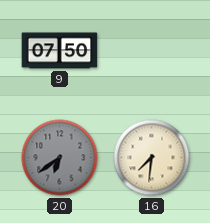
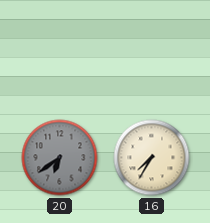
9: 07:50 -> none
16: 7:31 -> 7:35
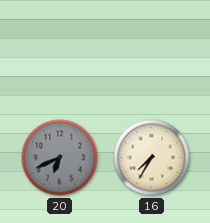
20: 6:39 -> 6:41
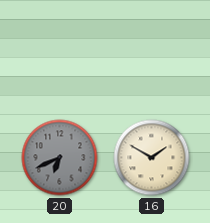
16: 7:35 -> 1:50
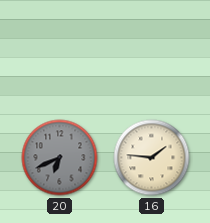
16: 1:50 -> 1:46
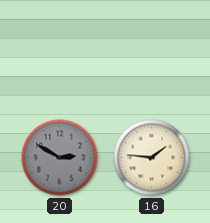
20: 6:41 -> 2:50
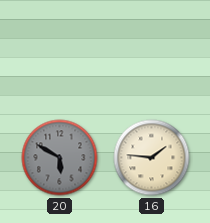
20: 2:50 -> 5:50
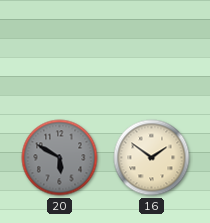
16: 1:46 -> 1:51
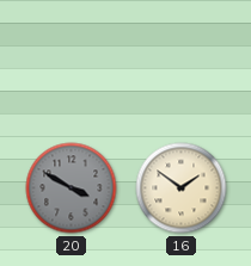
20: 5:50 -> 3:50
